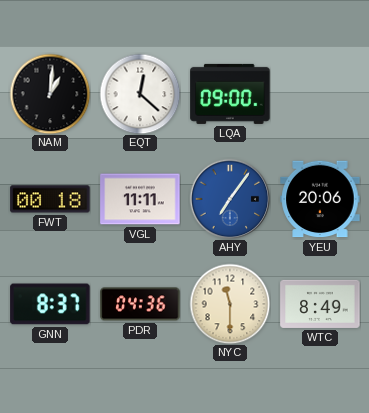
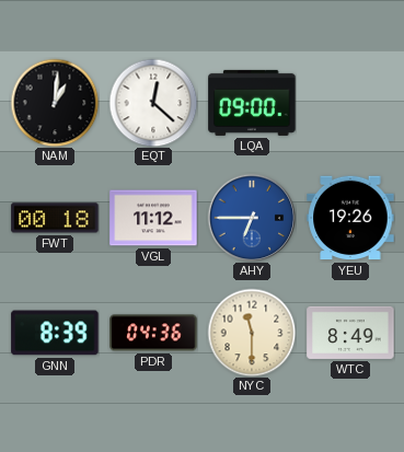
VGL: 11:11 -> 11:12
AHY: 7:06 -> 6:45
YEU: 20:06 -> 19:26
GNN: 8:37 -> 8:39
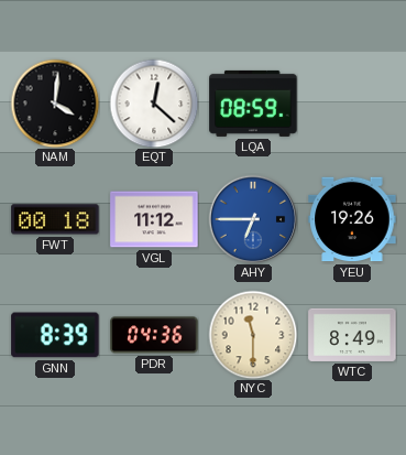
NAM: 1:01 -> 4:01
LQA: 09:00 -> 08:59
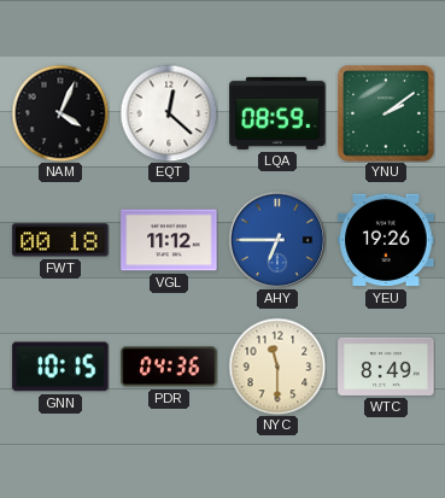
NAM: 4:01 -> 4:04
YNU: none -> 2:09
GNN: 8:39 -> 10:15
